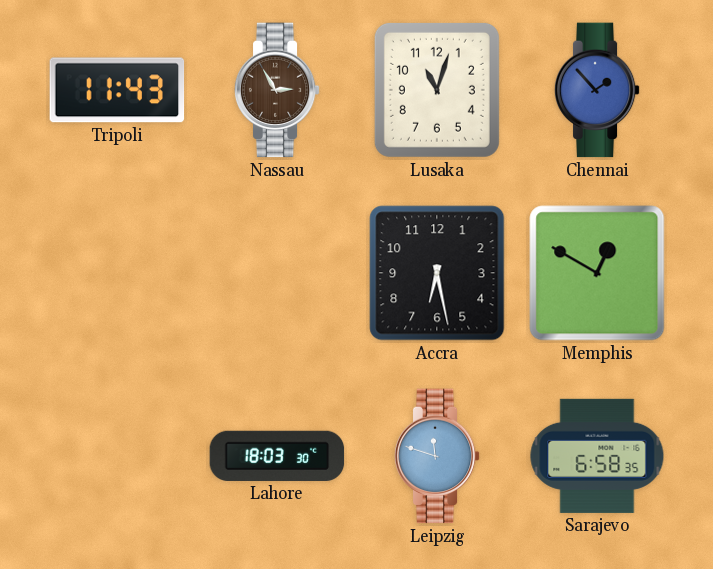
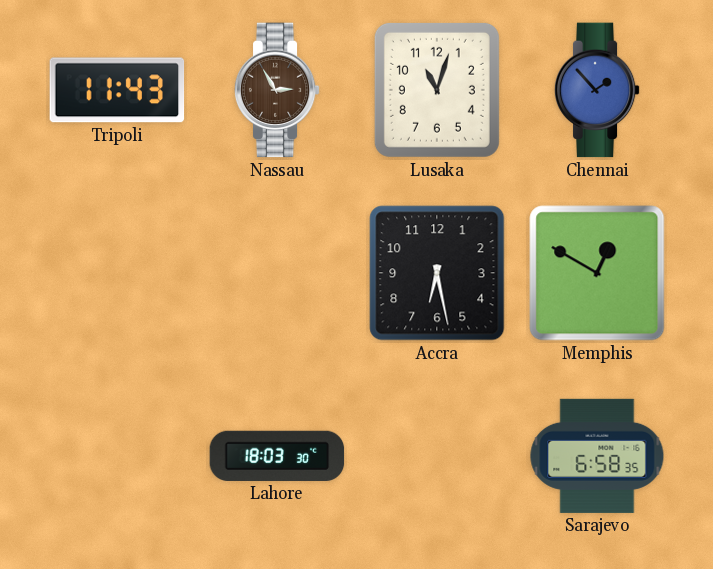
Leipzig: 11:48 -> none
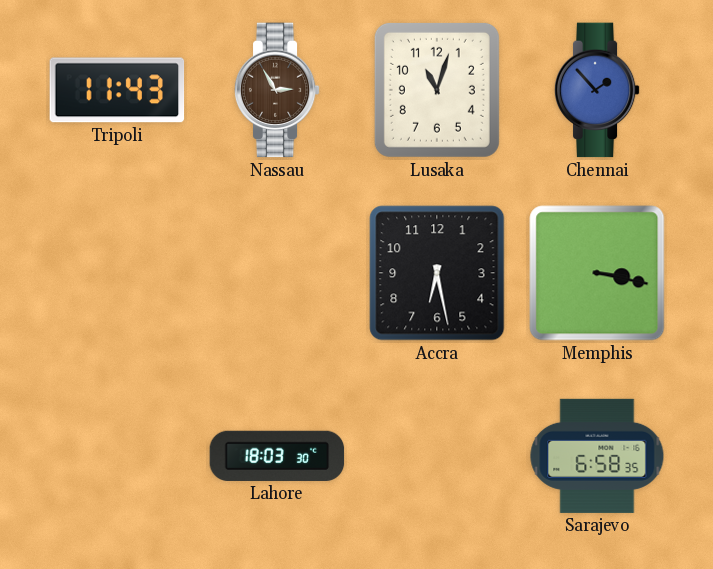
Memphis: 12:50 -> 3:17
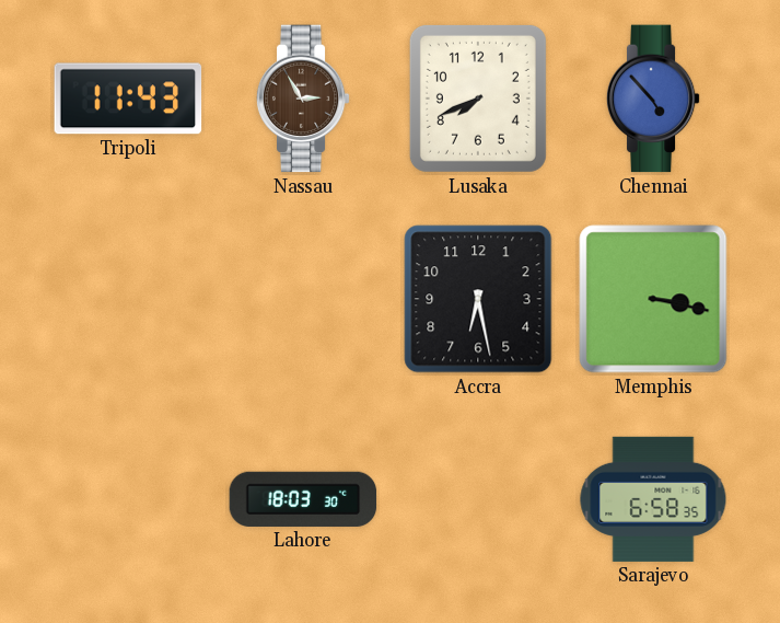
Lusaka: 11:03 -> 7:41
Chennai: 1:53 -> 4:53
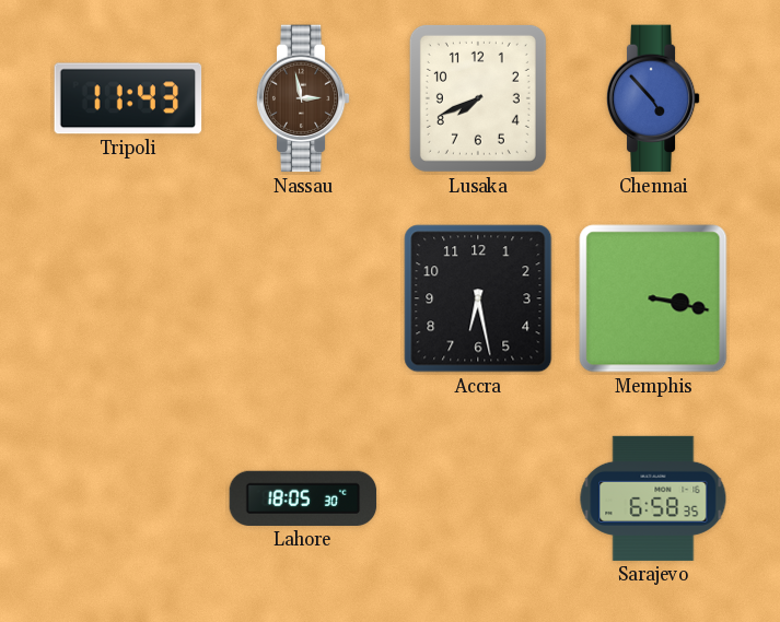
Nassau: 2:55 -> 2:58
Lahore: 18:03 -> 18:05
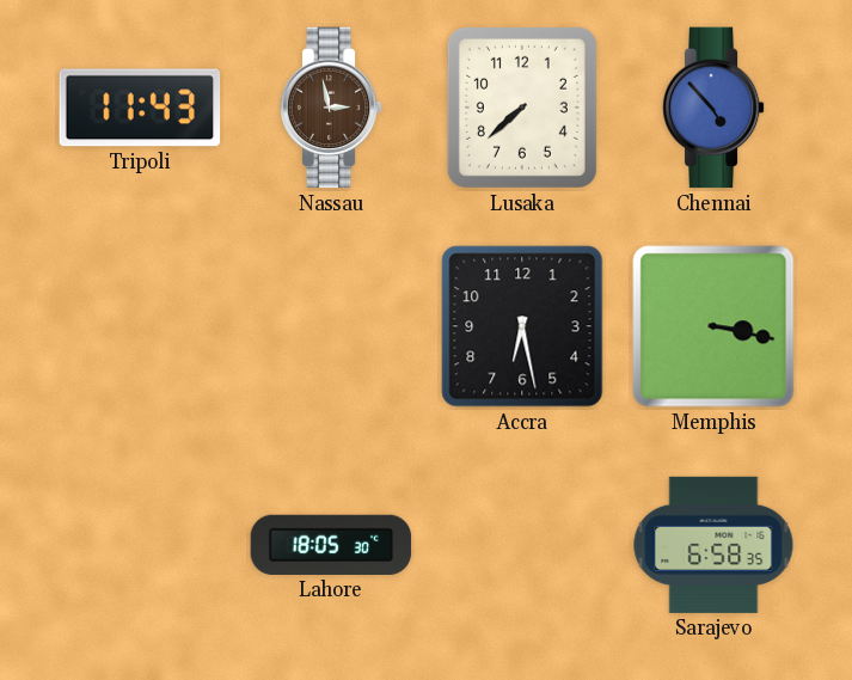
Lusaka: 7:41 -> 7:38
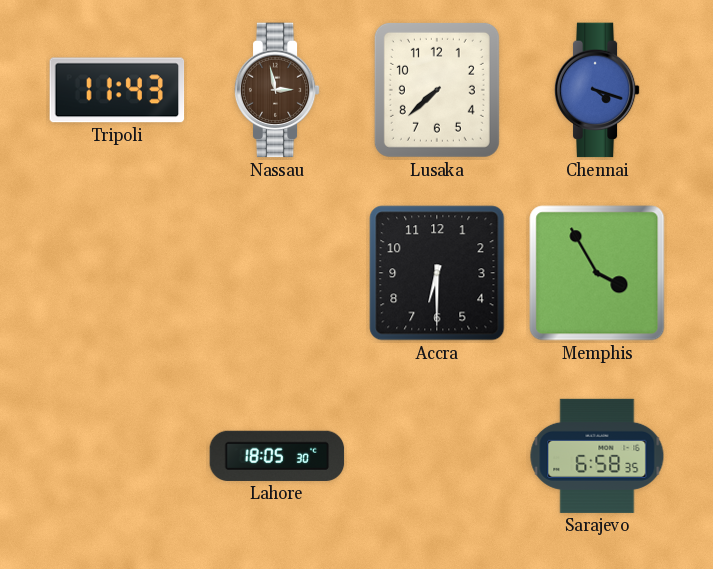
Chennai: 4:53 -> 4:18
Accra: 6:28 -> 6:30
Memphis: 3:17 -> 3:55
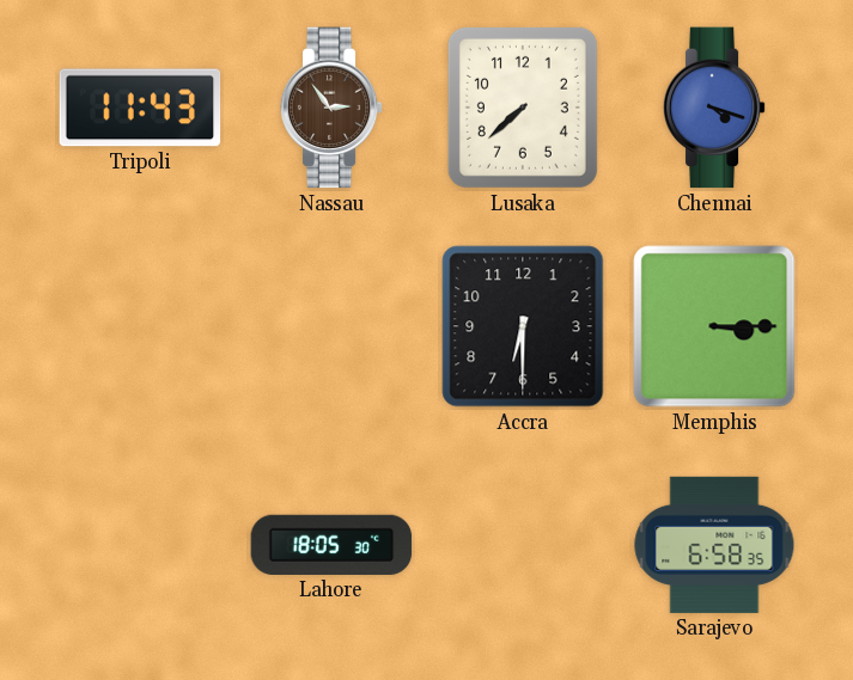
Nassau: 2:58 -> 2:54
Memphis: 3:55 -> 3:15
